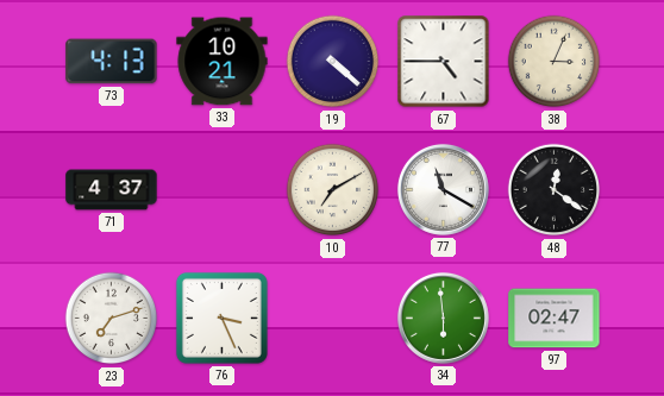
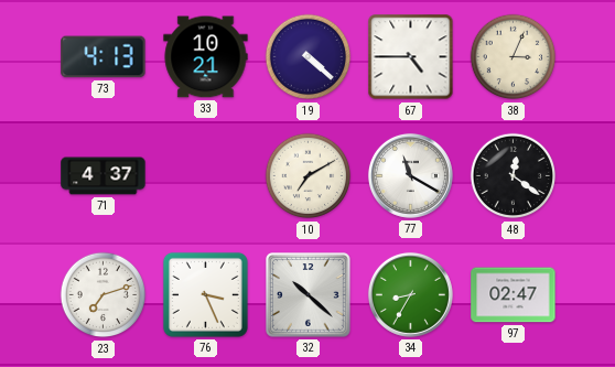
32: none -> 10:22
34: 5:59 -> 8:35
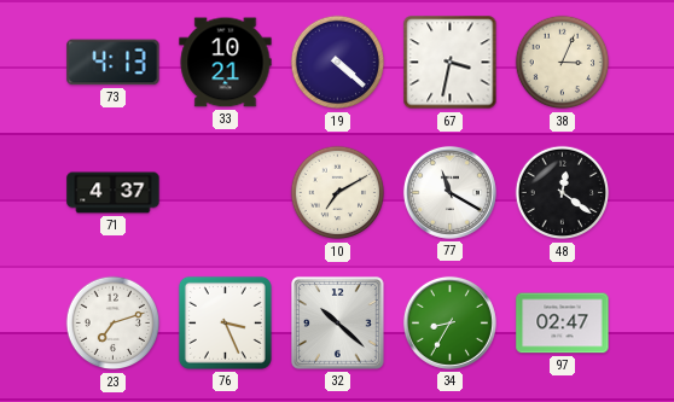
67: 4:45 -> 3:32
